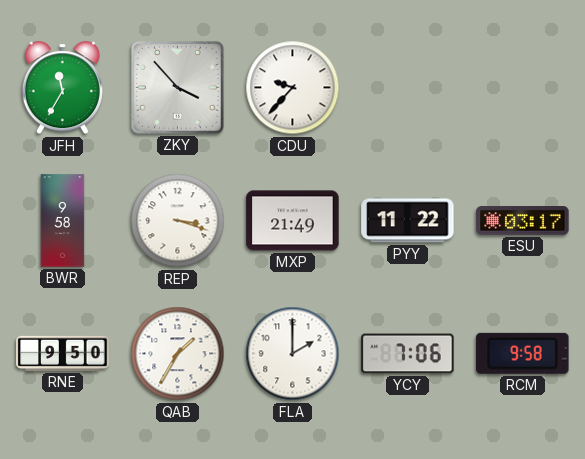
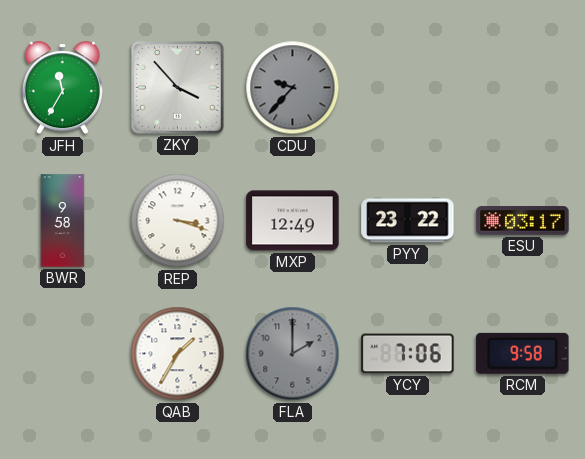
CDU dial: white -> grey
MXP: 21:49 -> 12:49
PYY: 11:22 -> 23:22
RNE: 9:50 -> none
FLA dial: white -> grey
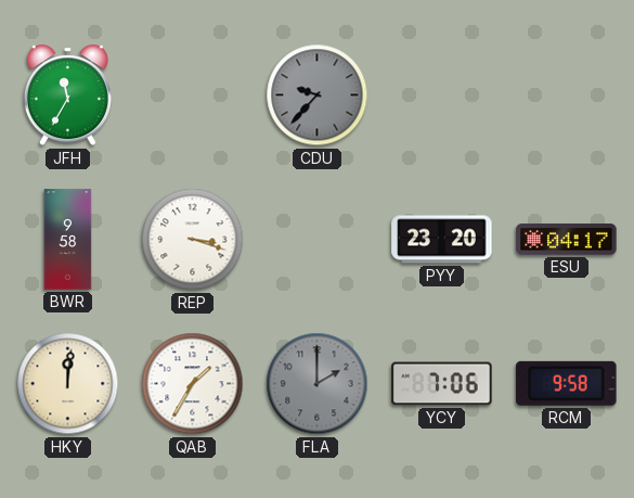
ZKY: 3:53 -> none
MXP: 12:49 -> none
PYY: 23:22 -> 23:20
ESU: 03:17 -> 04:17
HKY: none -> 12:01
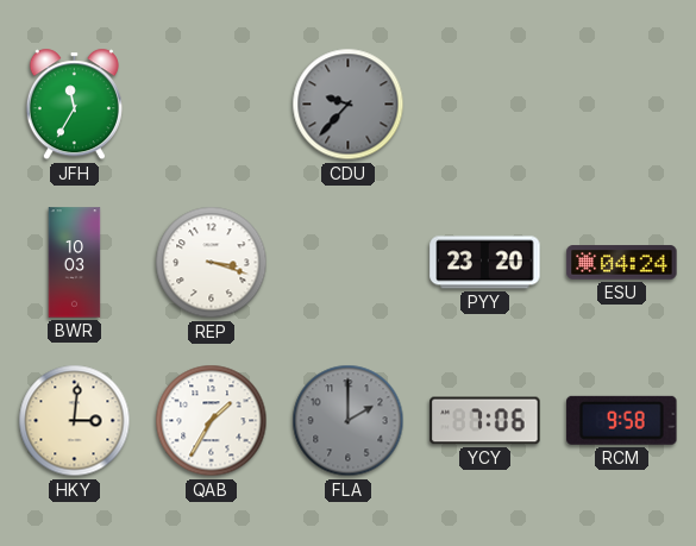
BWR: 9:58 -> 10:03
ESU: 04:17 -> 04:24
HKY: 12:01 -> 3:01
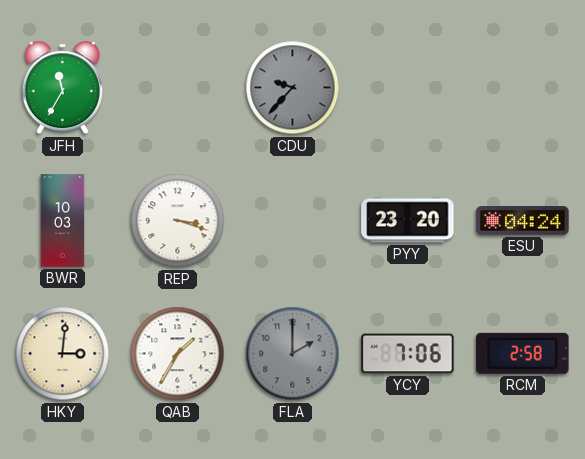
RCM: 9:58 -> 2:58
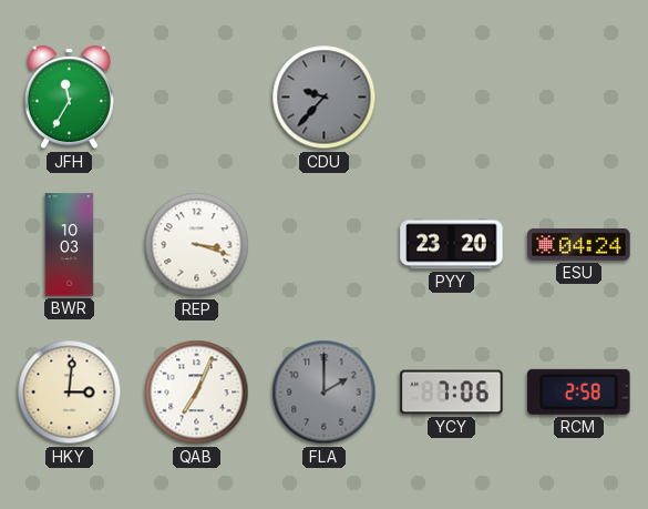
QAB: 1:35 -> 7:04
